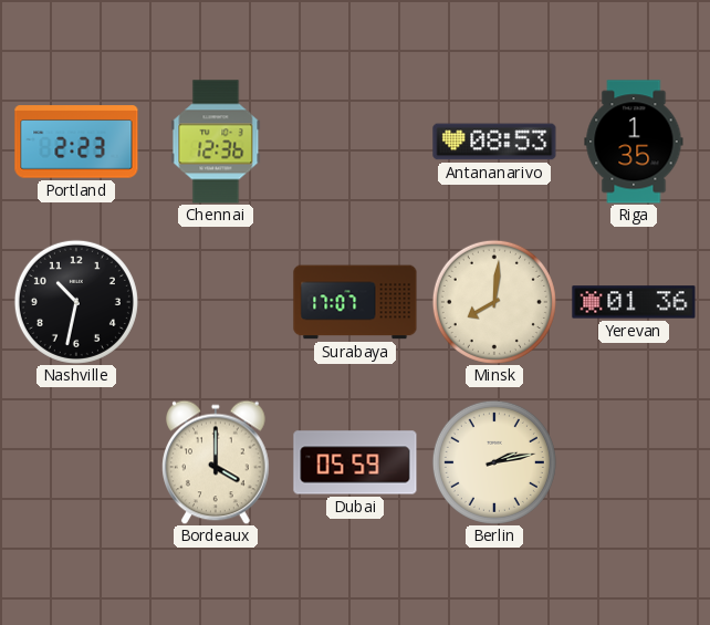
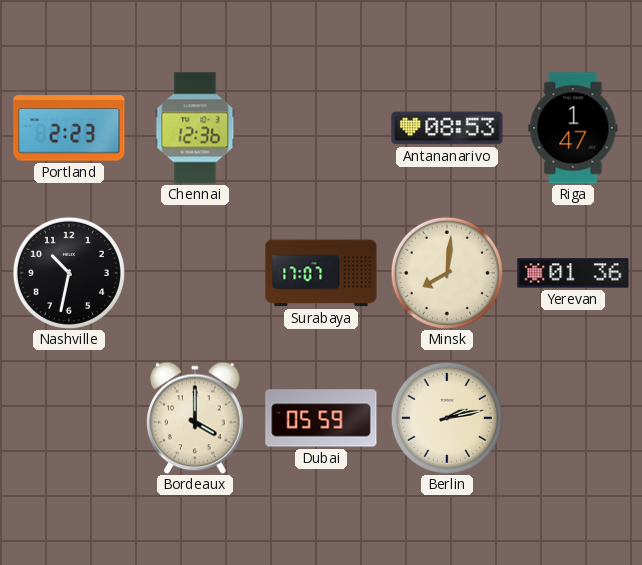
Riga: 1:35 -> 1:47
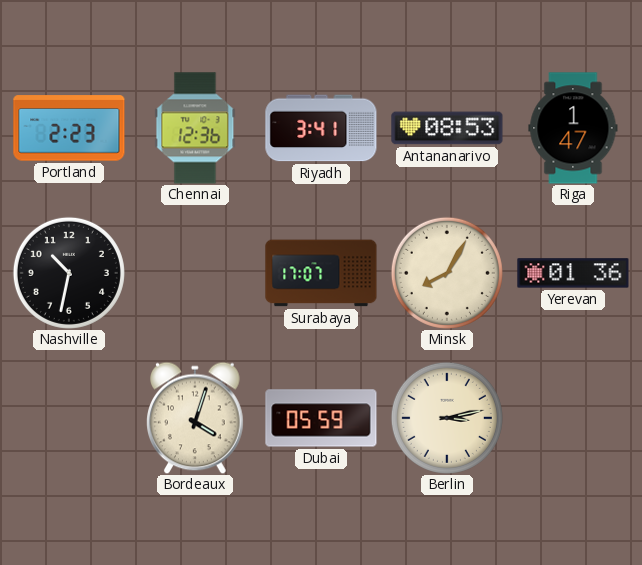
Riyadh: none -> 3:41
Minsk: 8:01 -> 8:05
Bordeaux: 4:00 -> 4:03
Berlin: 2:13 -> 3:13
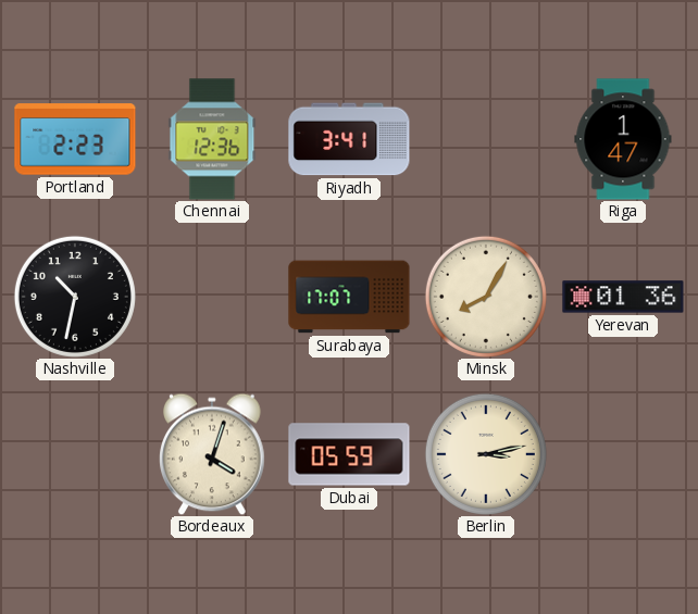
Antananarivo: 08:53 -> none
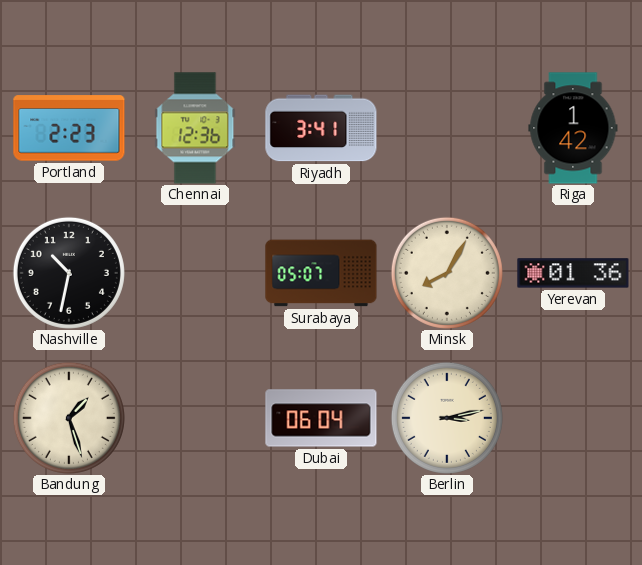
Riga: 1:47 -> 1:42
Surabaya: 17:07 -> 05:07
Bandung: none -> 1:27
Bordeaux: 4:03 -> none
Dubai: 05:59 -> 06:04
